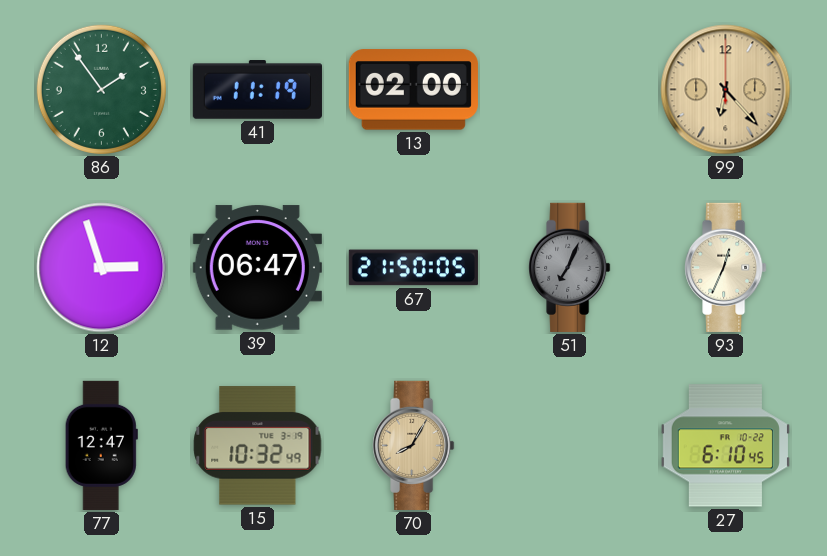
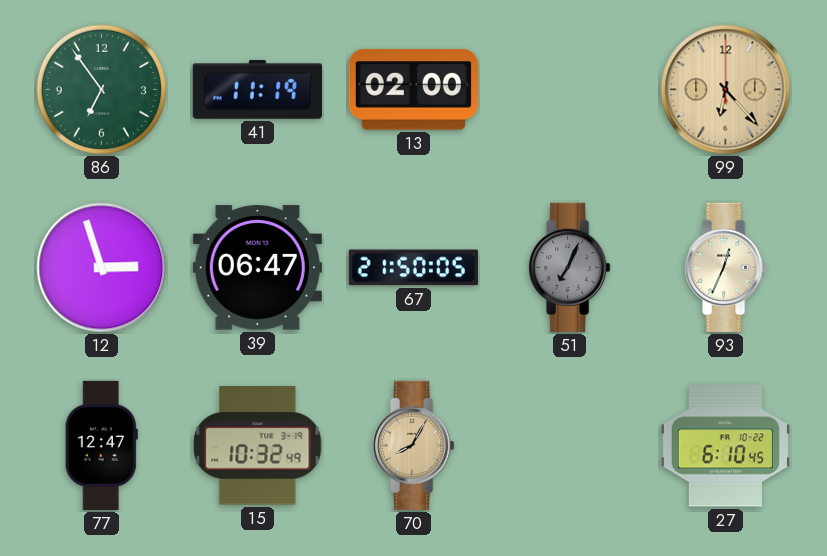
86: 1:54 -> 6:54
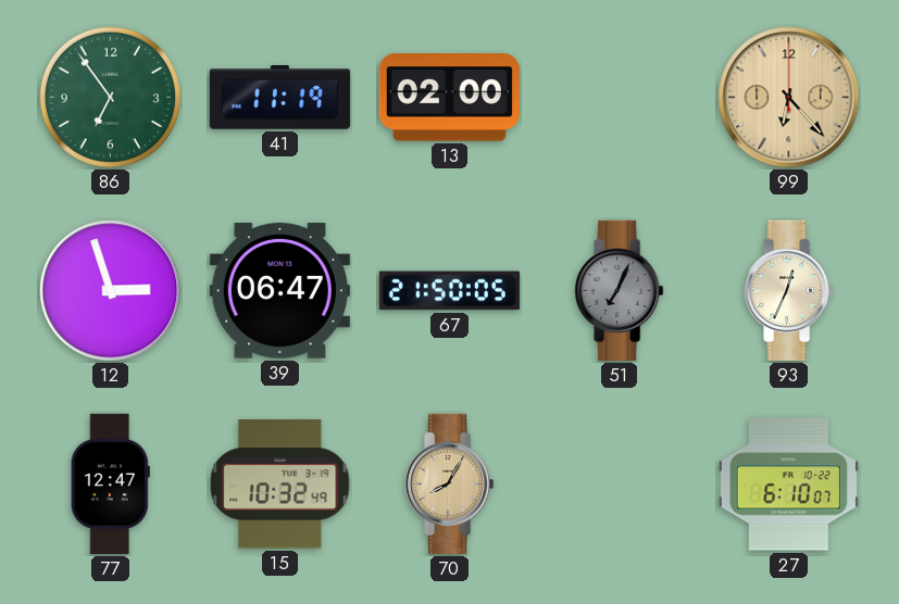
27: 6:10:45 -> 6:10:07
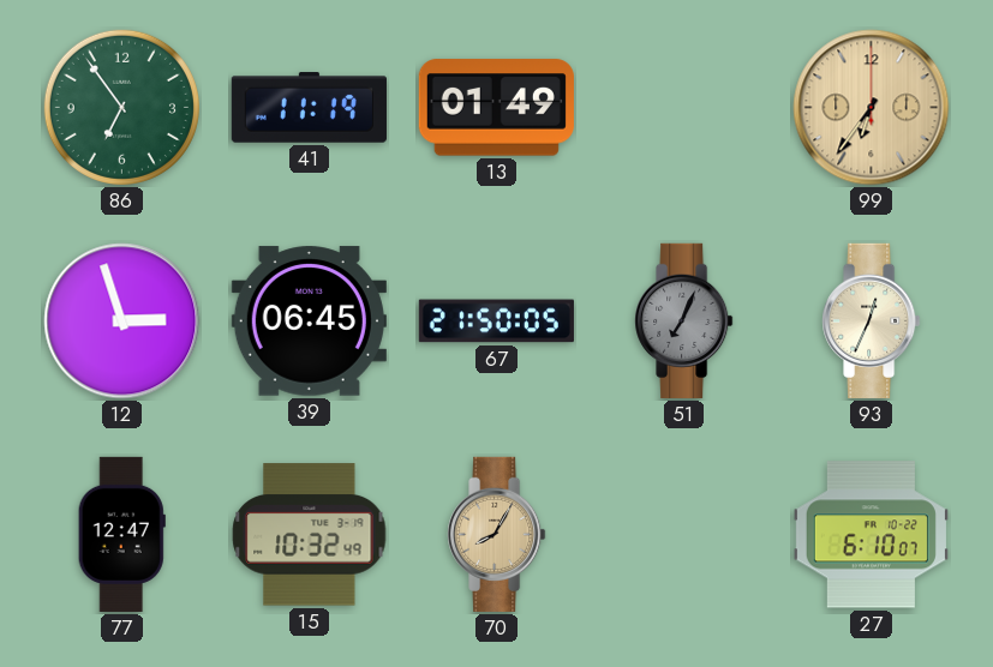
13: 02:00 -> 01:49
99: 6:23 -> 6:36
39: 06:47 -> 06:45
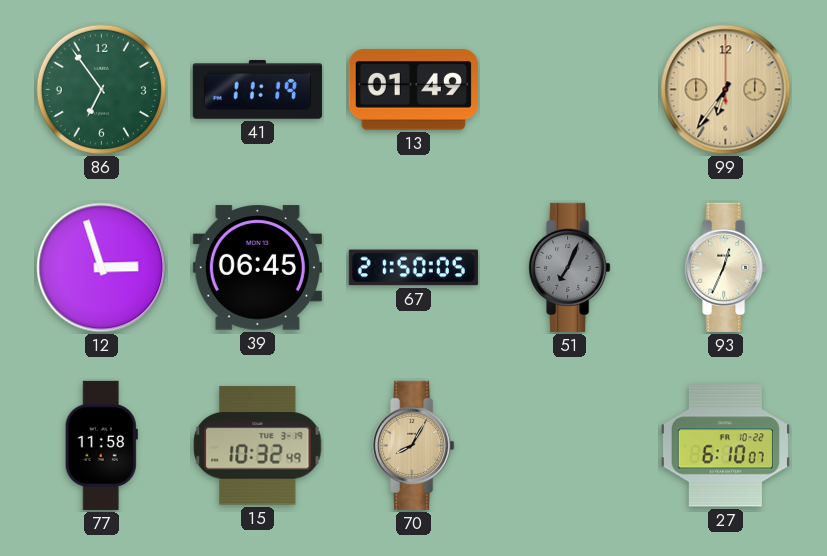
77: 12:47 -> 11:58
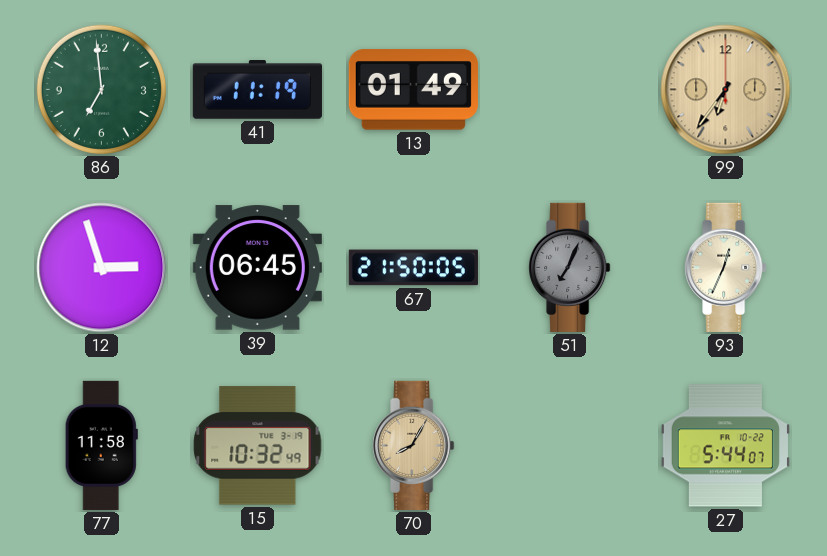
86: 6:54 -> 6:59
27: 6:10 -> 5:44
